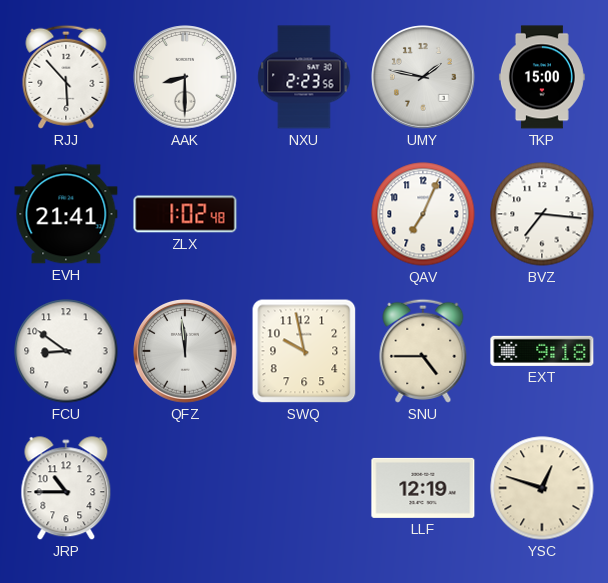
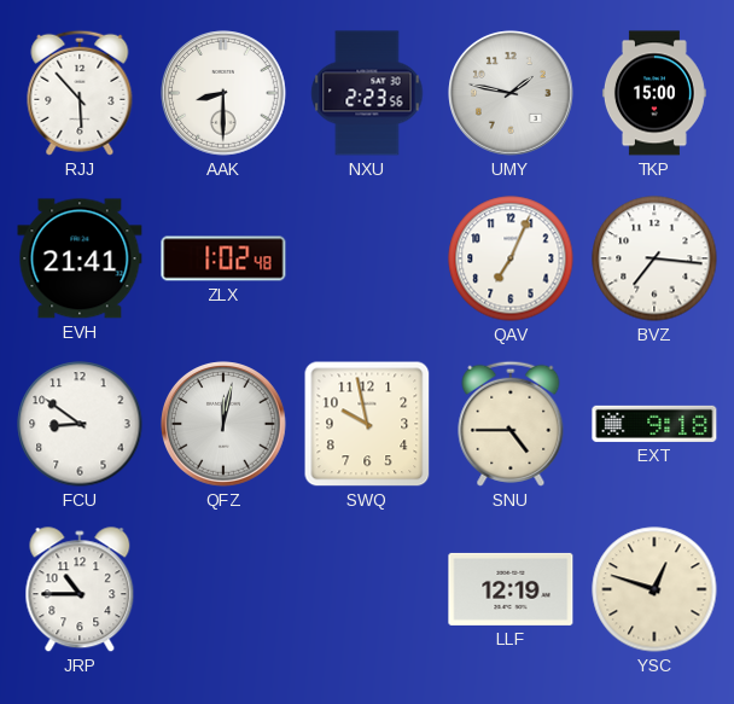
QFZ: 11:59 -> 12:02
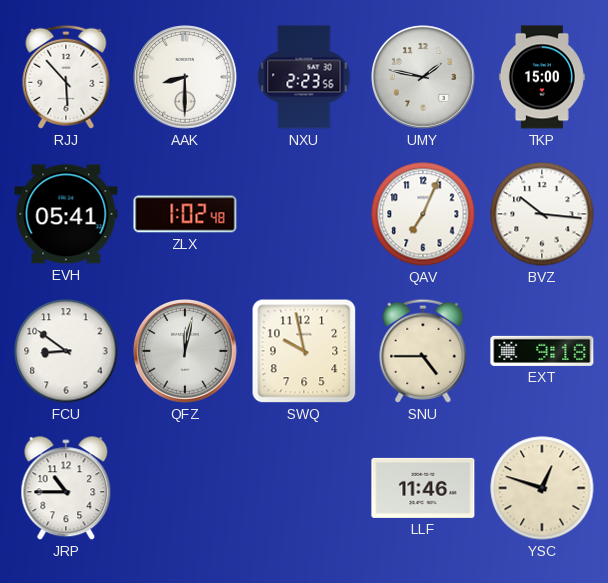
EVH: 21:41 -> 05:41
BVZ: 7:16 -> 10:16
LLF: 12:19 -> 11:46
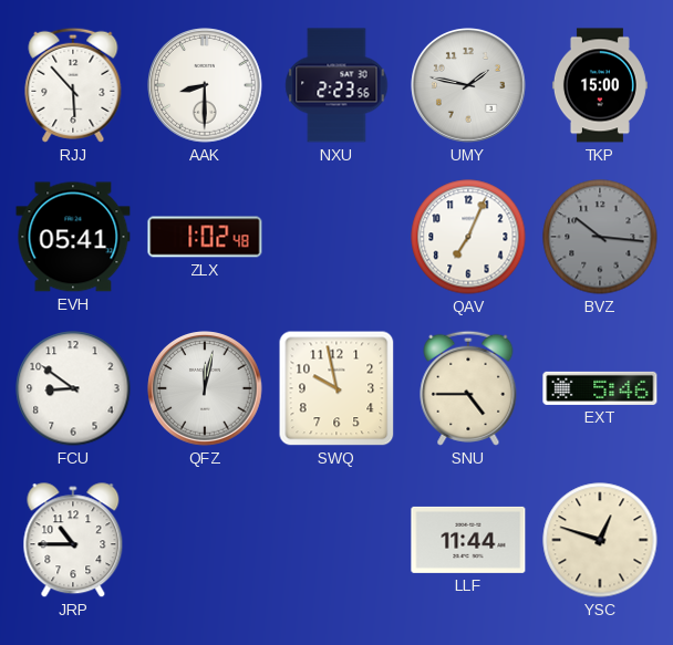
BVZ dial: white -> grey
EXT: 9:18 -> 5:46
LLF: 11:46 -> 11:44
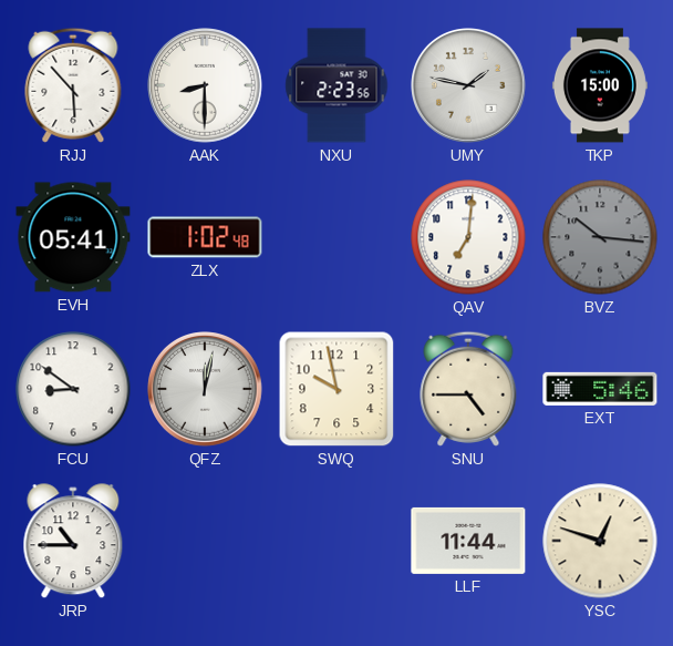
QAV: 7:04 -> 7:01
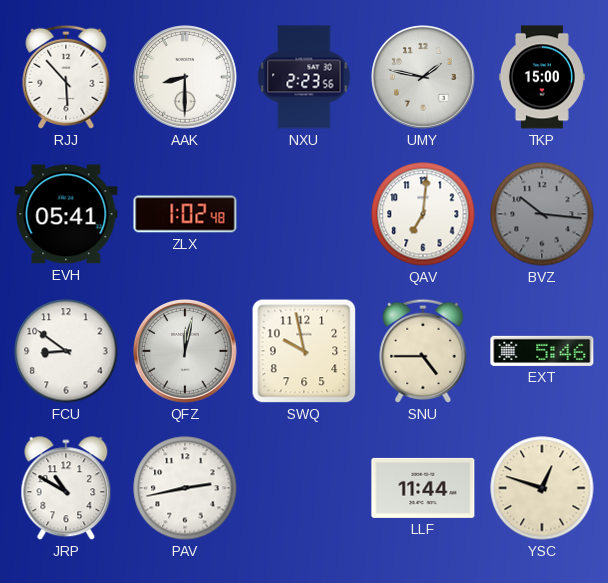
JRP: 10:45 -> 10:50
PAV: none -> 2:43
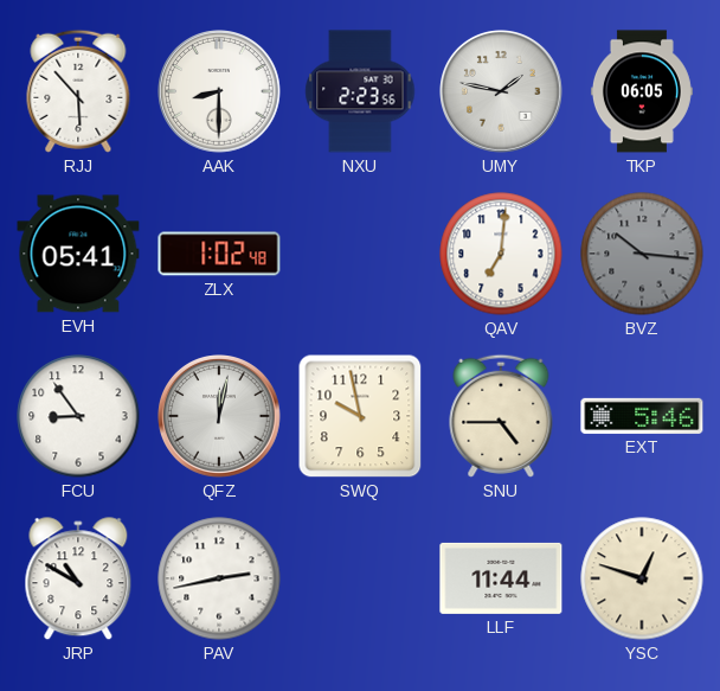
TKP: 15:00 -> 06:05
FCU: 8:51 -> 8:54
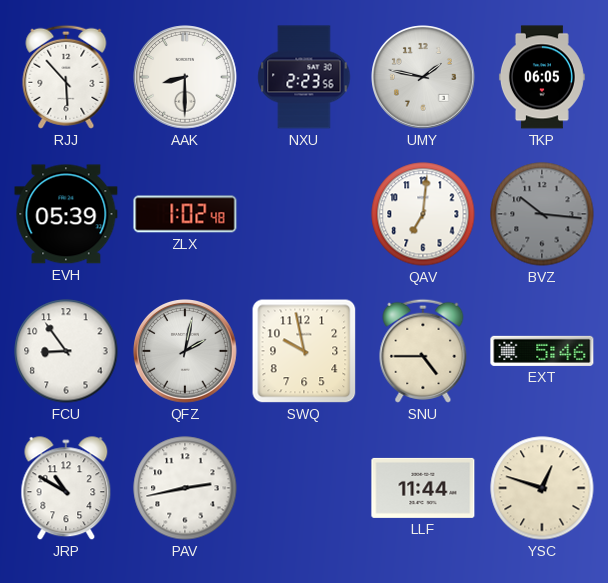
EVH: 05:41 -> 05:39
QFZ: 12:02 -> 2:02
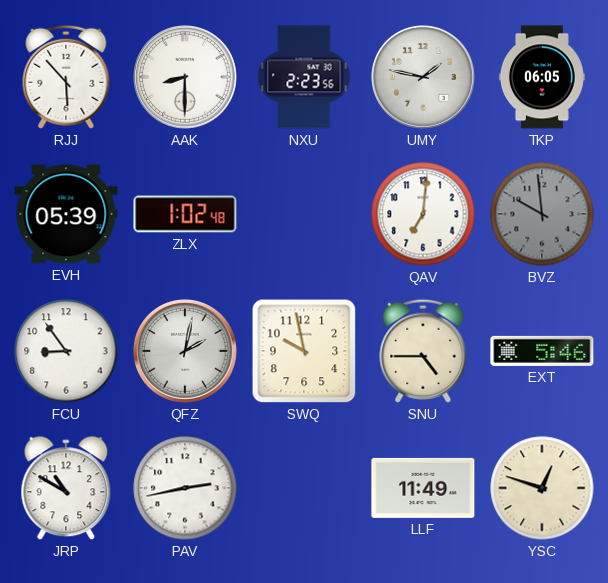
BVZ: 10:16 -> 9:59
LLF: 11:44 -> 11:49
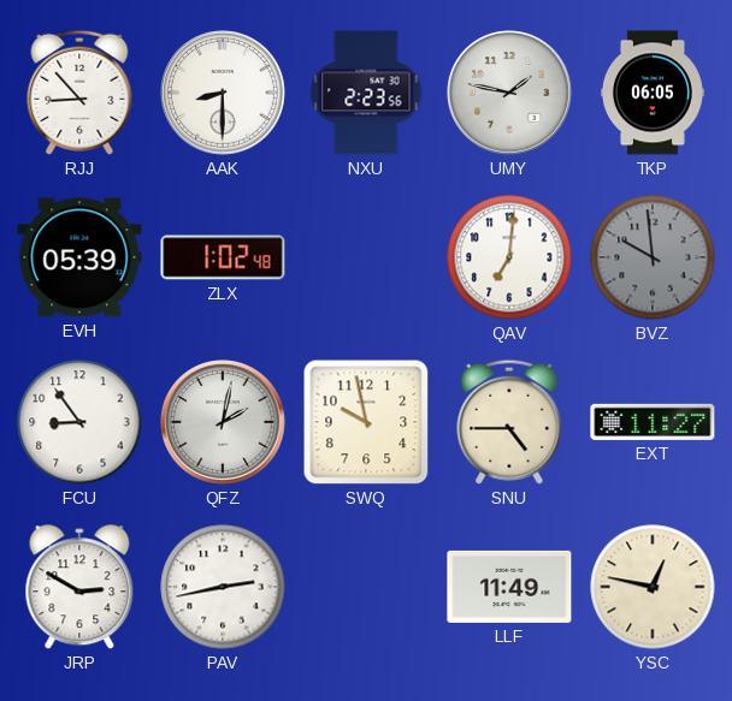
RJJ: 5:53 -> 8:53
EXT: 5:46 -> 11:27
JRP: 10:50 -> 2:50
YSC: 12:48 -> 12:47
